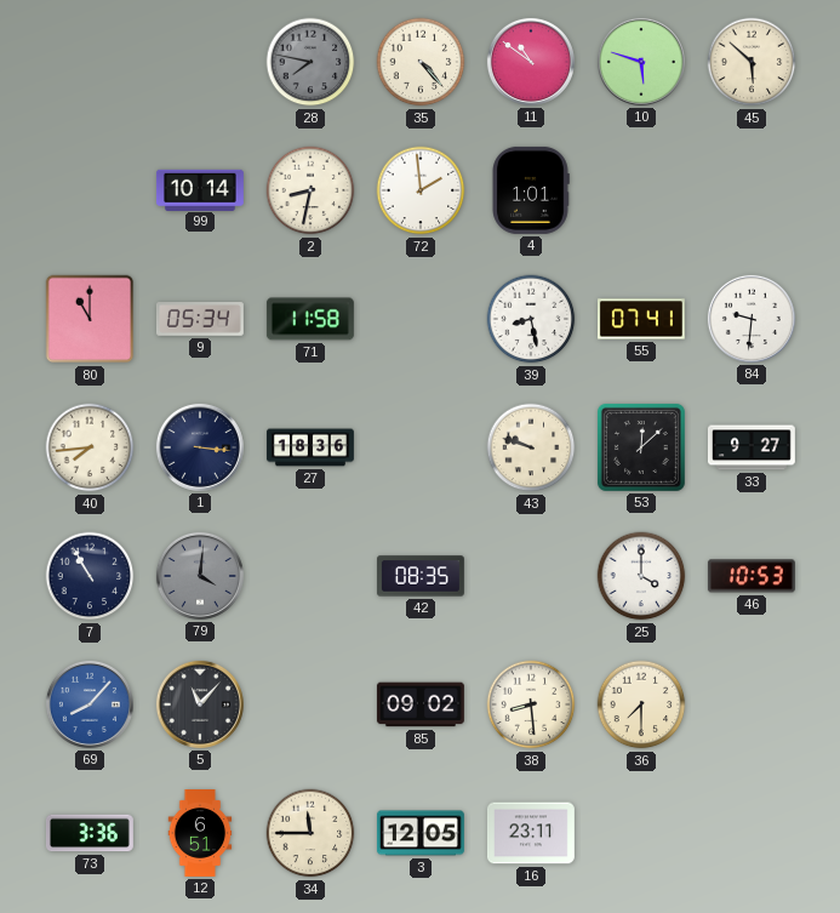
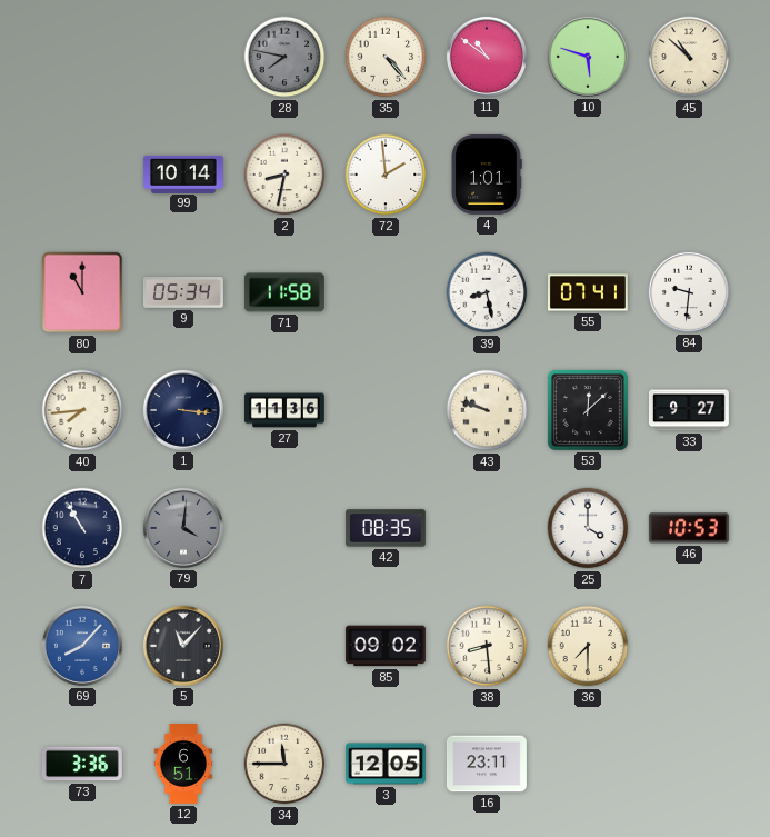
45: 5:52 -> 10:52
27: 18:36 -> 11:36
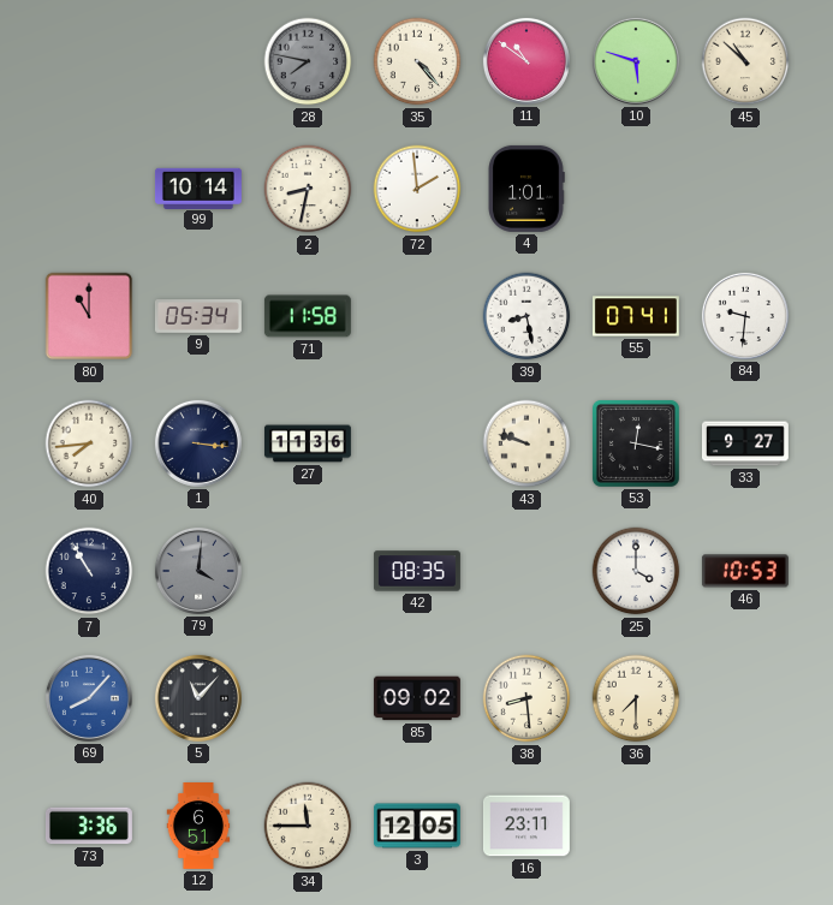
53: 12:08 -> 12:17
